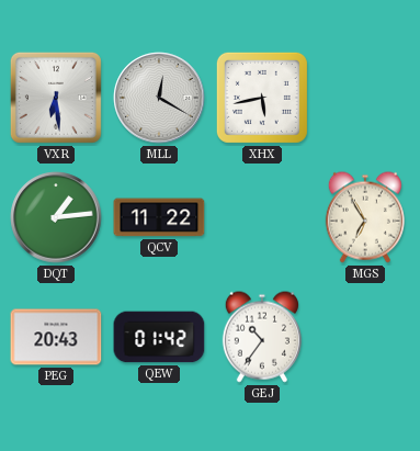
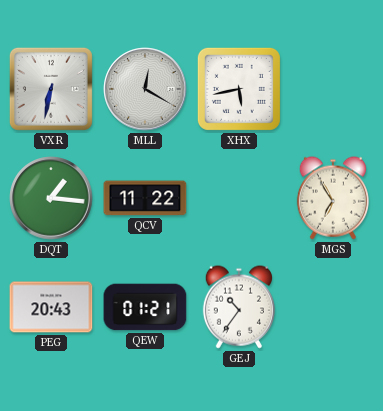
VXR: 6:29 -> 6:32
DQT: 1:14 -> 1:16
QEW: 01:42 -> 01:21
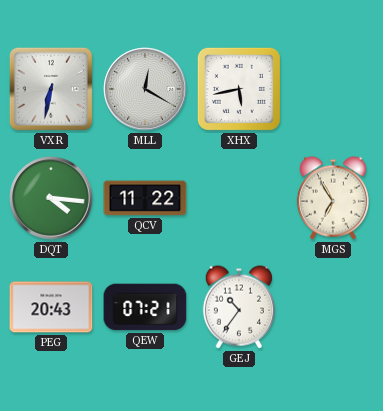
DQT: 1:16 -> 4:16
QEW: 01:21 -> 07:21
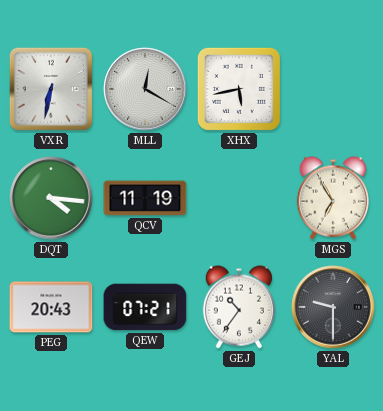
QCV: 11:22 -> 11:19
YAL: none -> 9:30
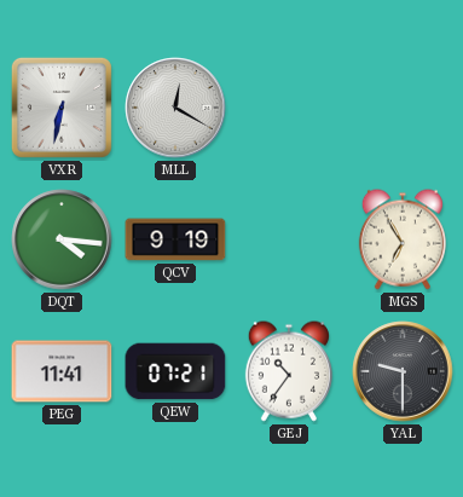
XHX: 5:43 -> none
QCV: 11:19 -> 9:19
PEG: 20:43 -> 11:41
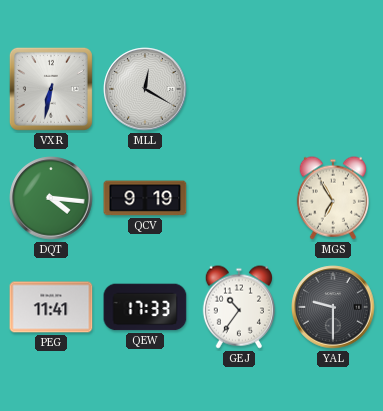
QEW: 07:21 -> 17:33
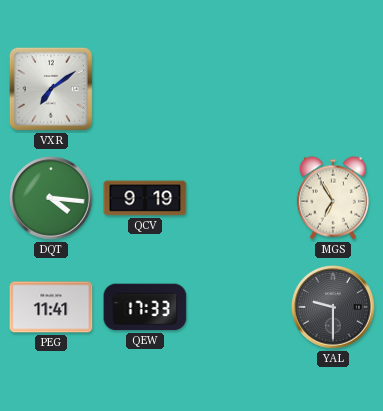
VXR: 6:32 -> 7:09
MLL: 12:20 -> none
GEJ: 10:36 -> none
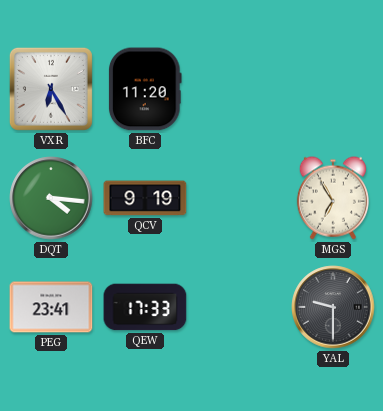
VXR: 7:09 -> 6:25
BFC: none -> 11:20
PEG: 11:41 -> 23:41
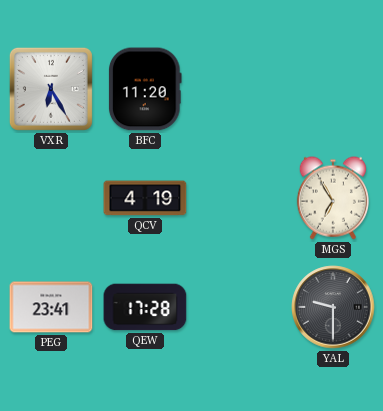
DQT: 4:16 -> none
QCV: 9:19 -> 4:19
QEW: 17:33 -> 17:28
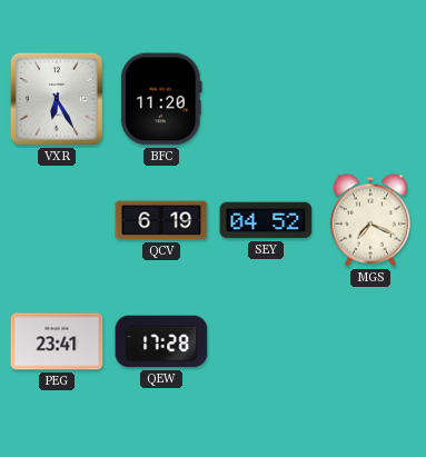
QCV: 4:19 -> 6:19
SEY: none -> 04:52
MGS: 6:55 -> 7:19
YAL: 9:30 -> none
